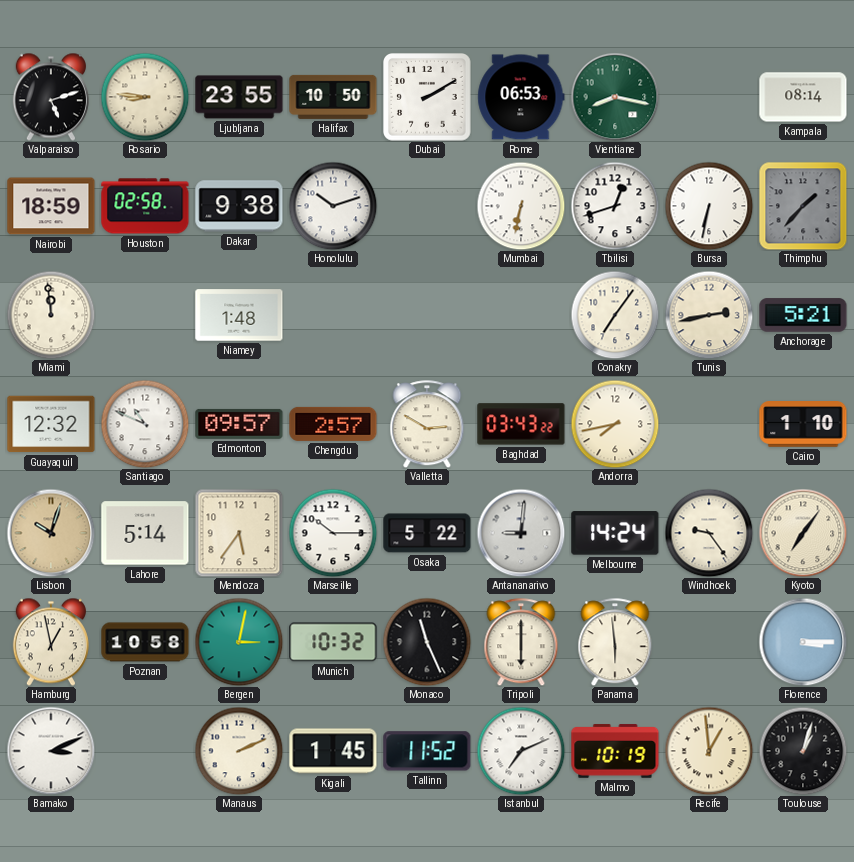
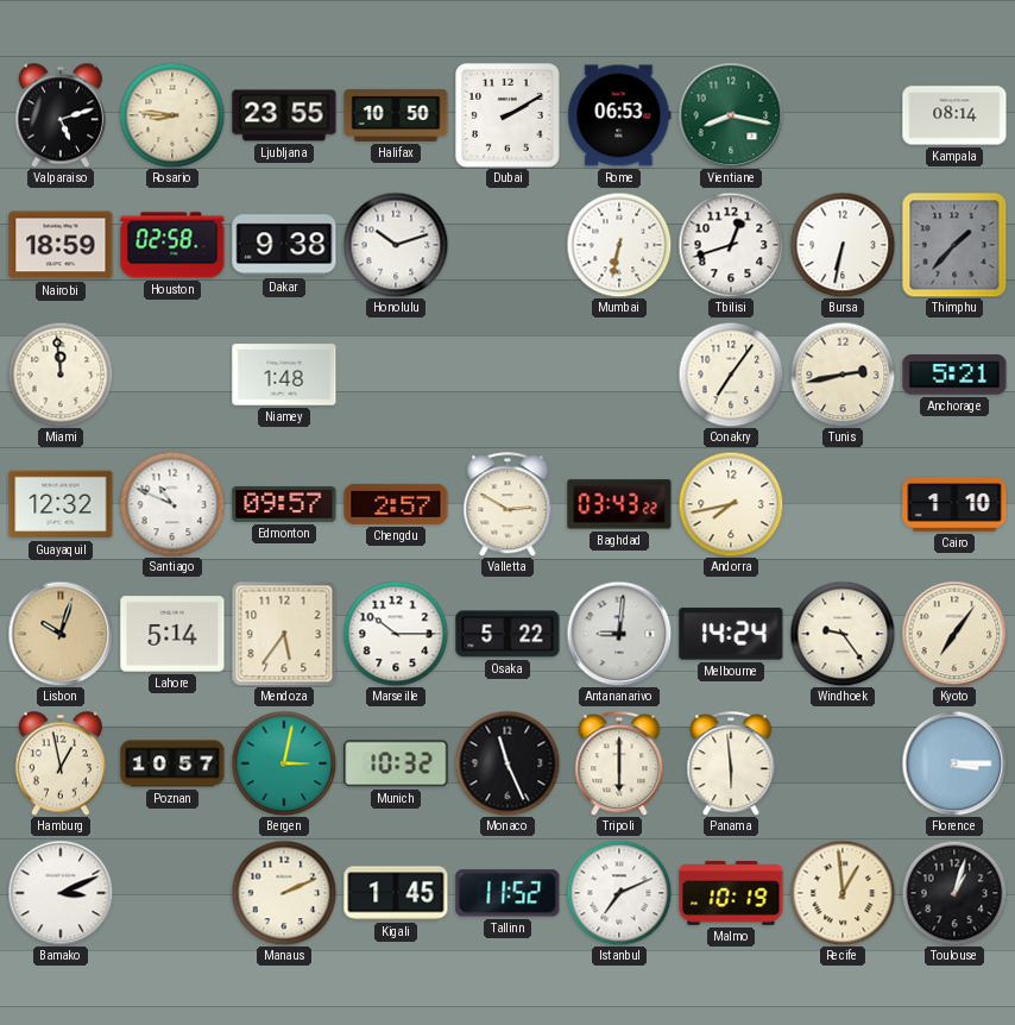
Poznan: 10:58 -> 10:57
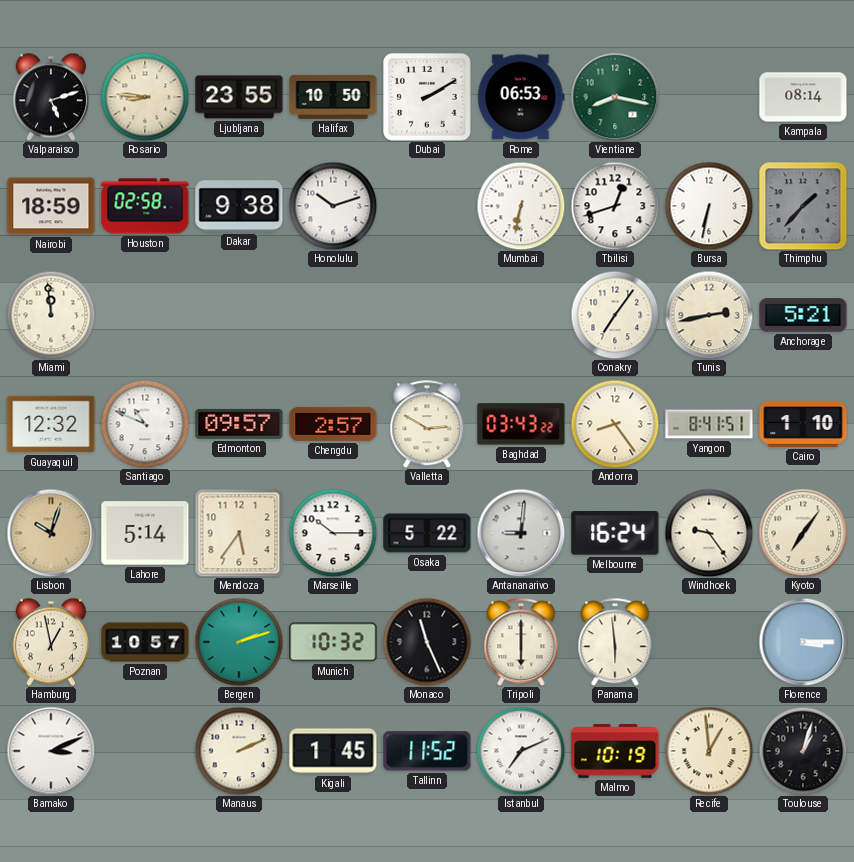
Niamey: 1:48 -> none
Andorra: 7:43 -> 8:24
Yangon: none -> 8:41
Melbourne: 14:24 -> 16:24
Bergen: 3:02 -> 2:12
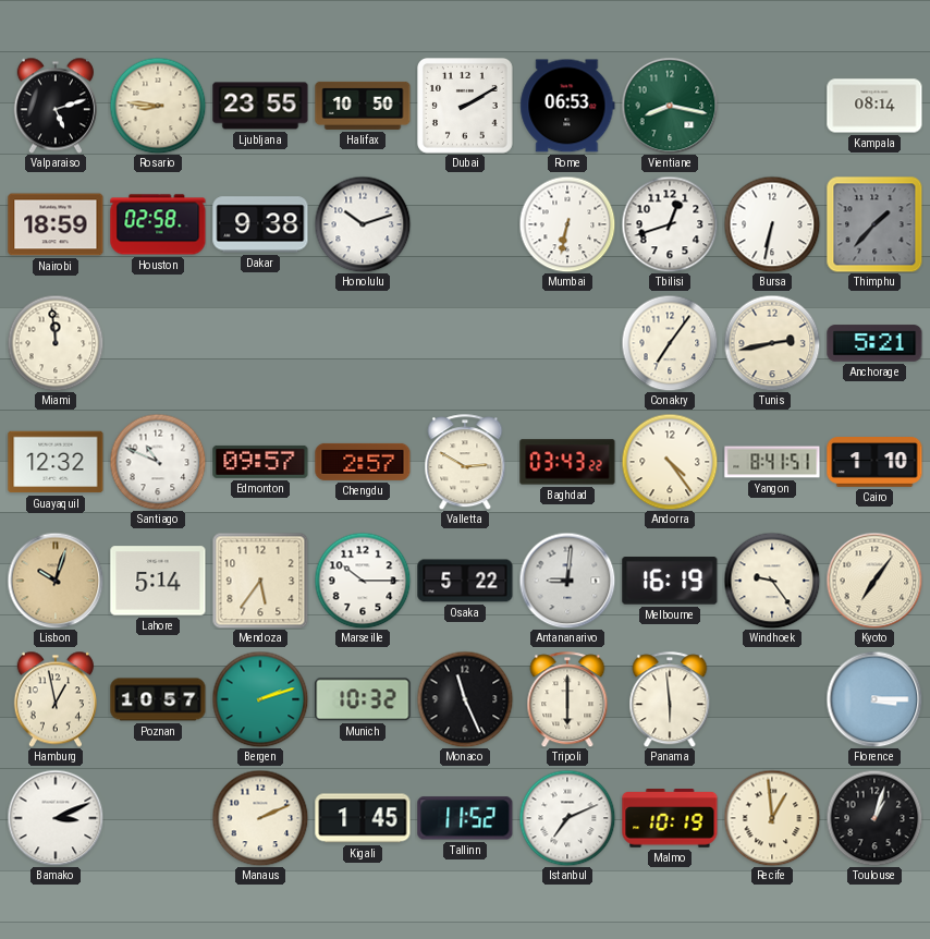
Andorra: 8:24 -> 4:24
Melbourne: 16:24 -> 16:19
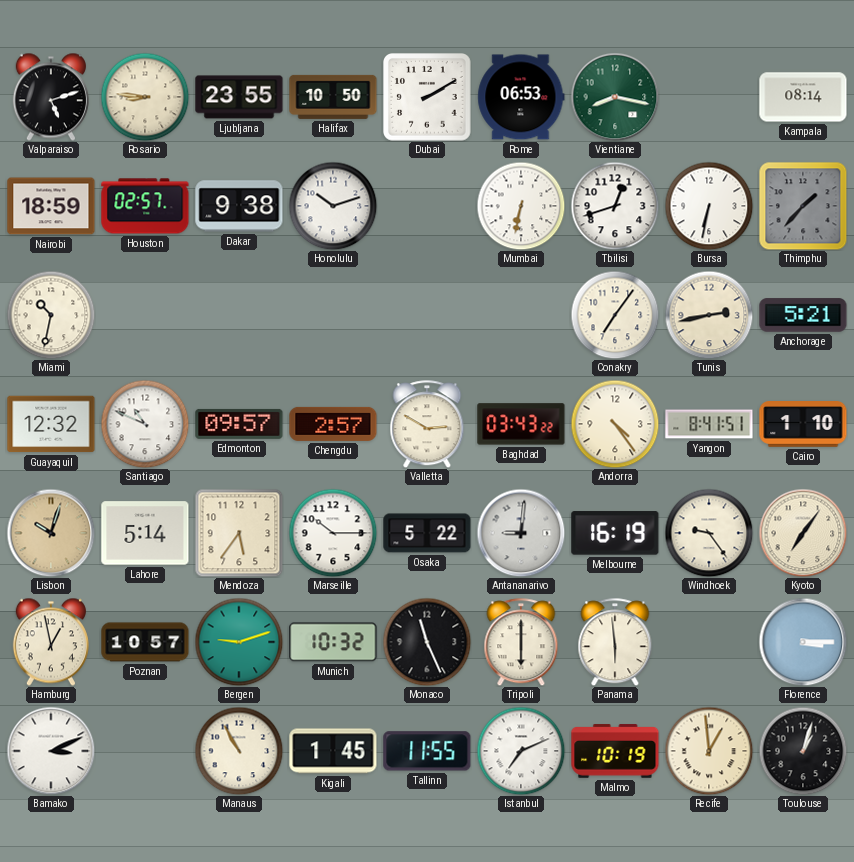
Houston: 02:58 -> 02:57
Miami: 11:59 -> 10:32
Bergen: 2:12 -> 9:12
Manaus: 2:11 -> 10:55
Tallinn: 11:52 -> 11:55
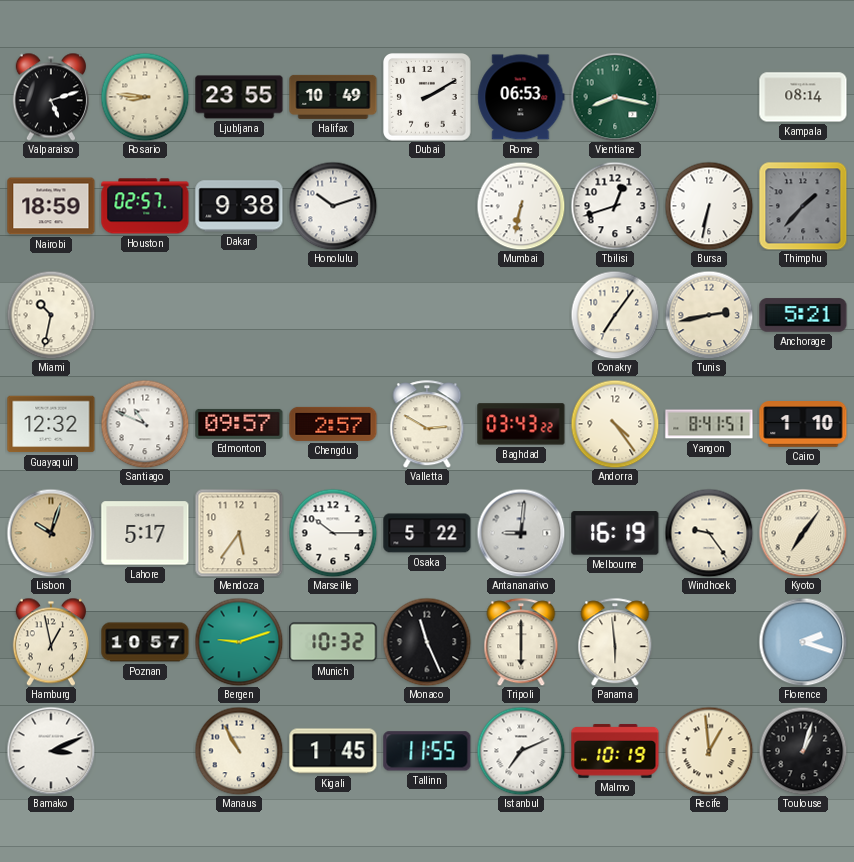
Halifax: 10:50 -> 10:49
Lahore: 5:14 -> 5:17
Florence: 3:15 -> 2:18
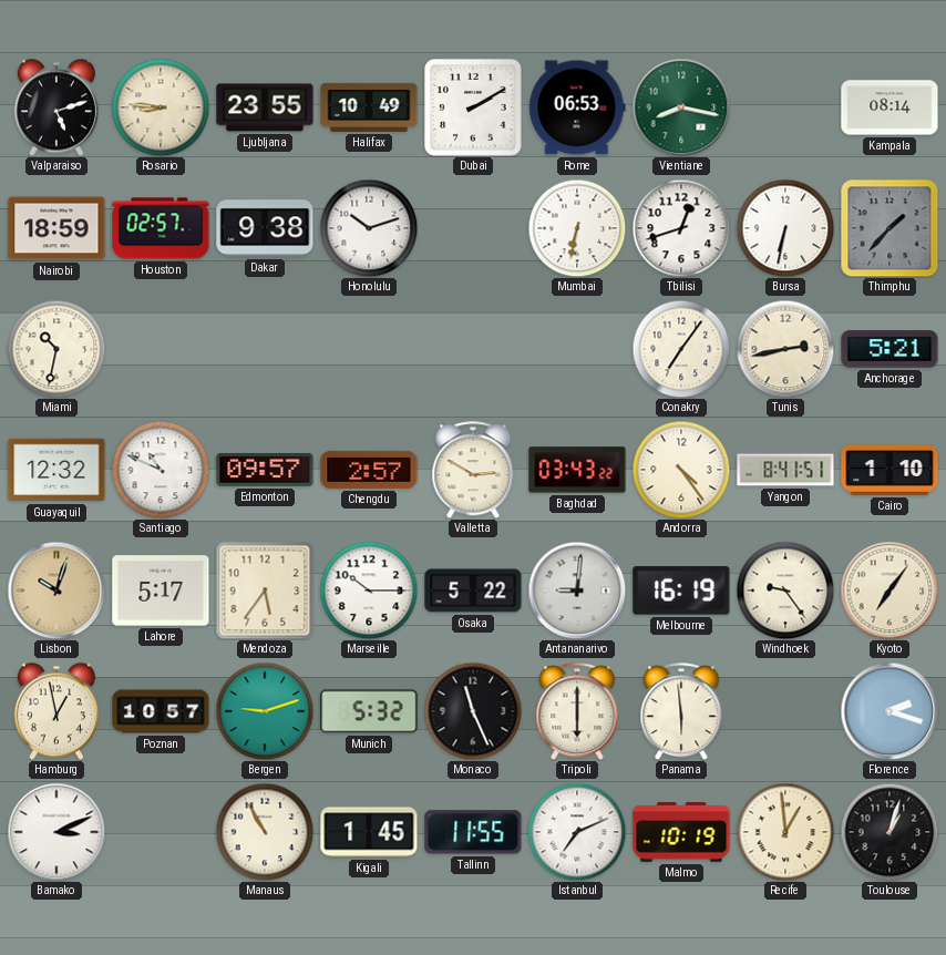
Munich: 10:32 -> 5:32
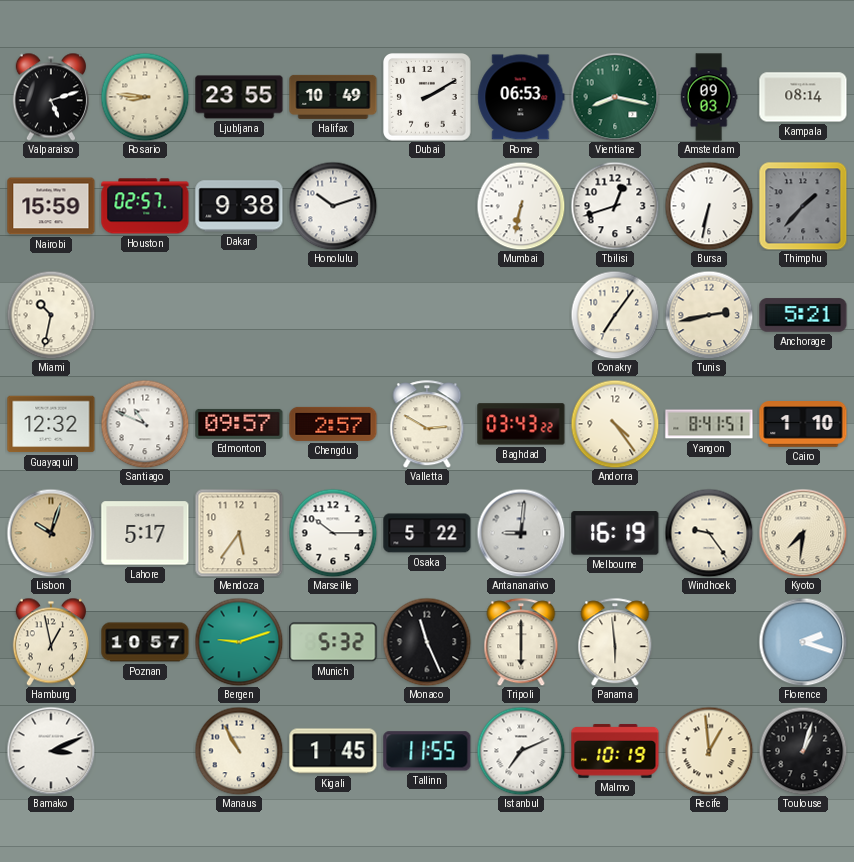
Amsterdam: none -> 09:03
Nairobi: 18:59 -> 15:59
Kyoto: 7:06 -> 7:31
